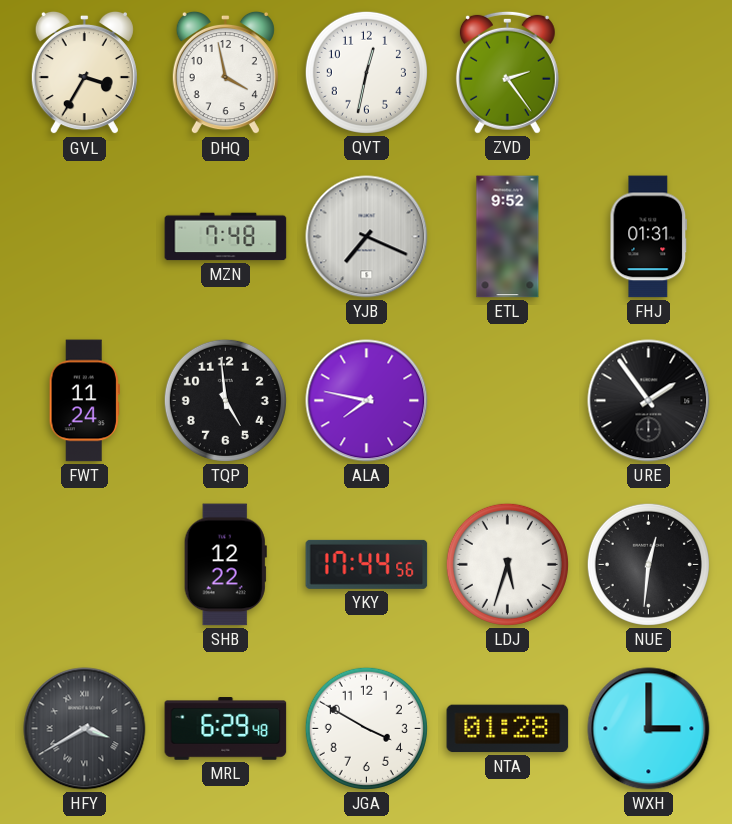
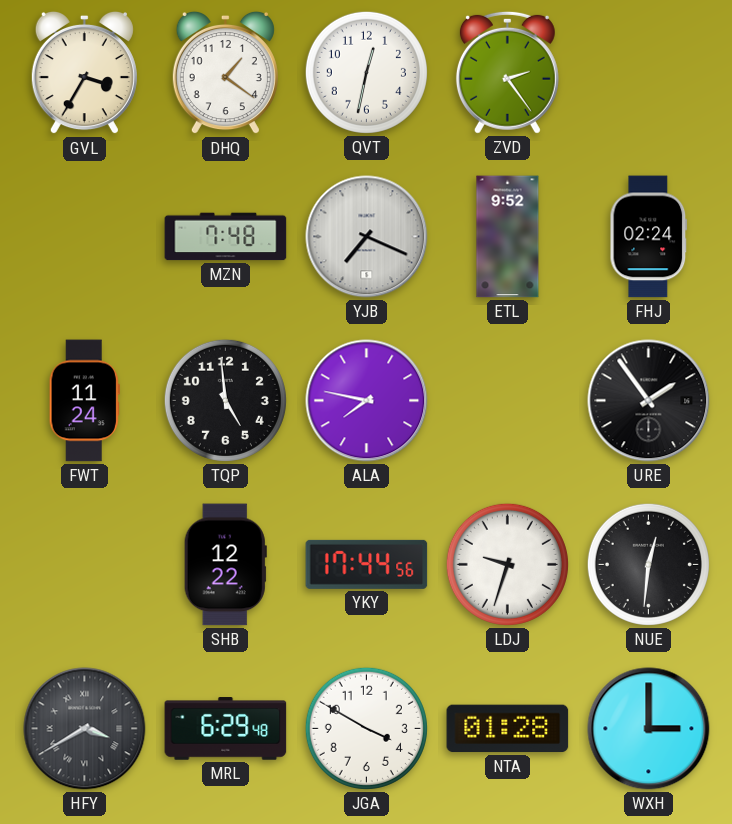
DHQ: 3:58 -> 1:21
FHJ: 01:31 -> 02:24
LDJ: 5:33 -> 9:33
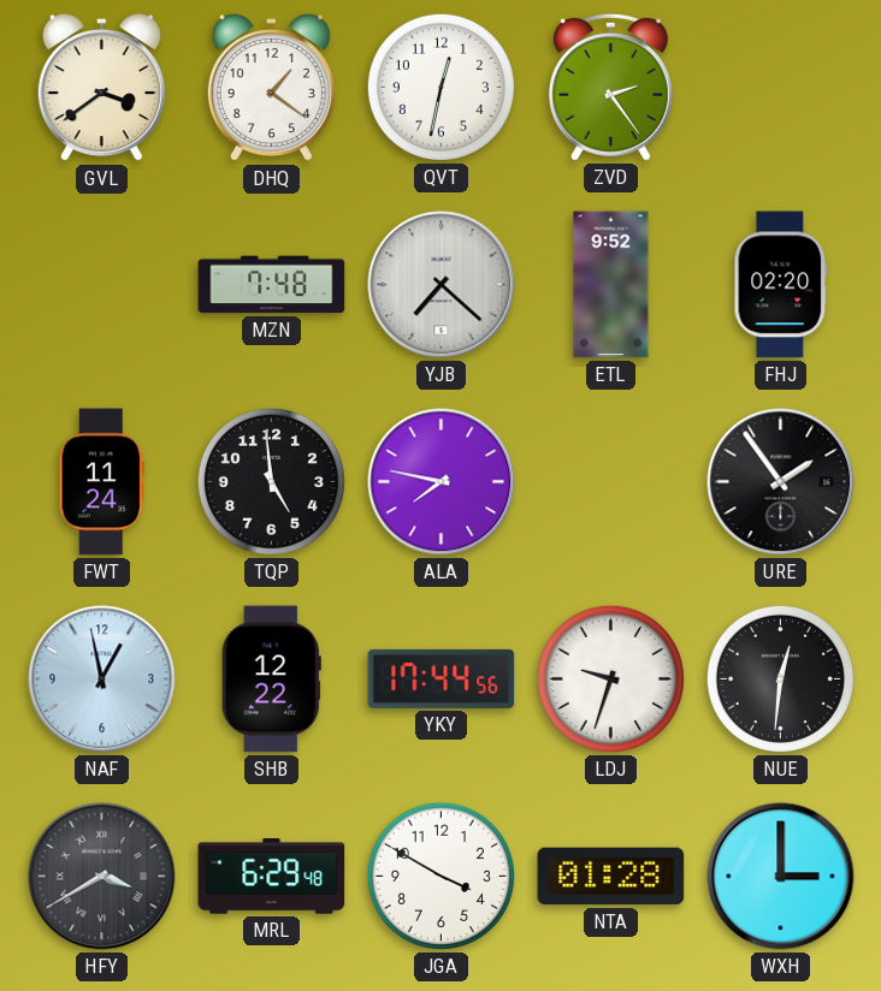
GVL: 3:35 -> 3:39
YJB: 7:19 -> 7:22
FHJ: 02:24 -> 02:20
NAF: none -> 12:58
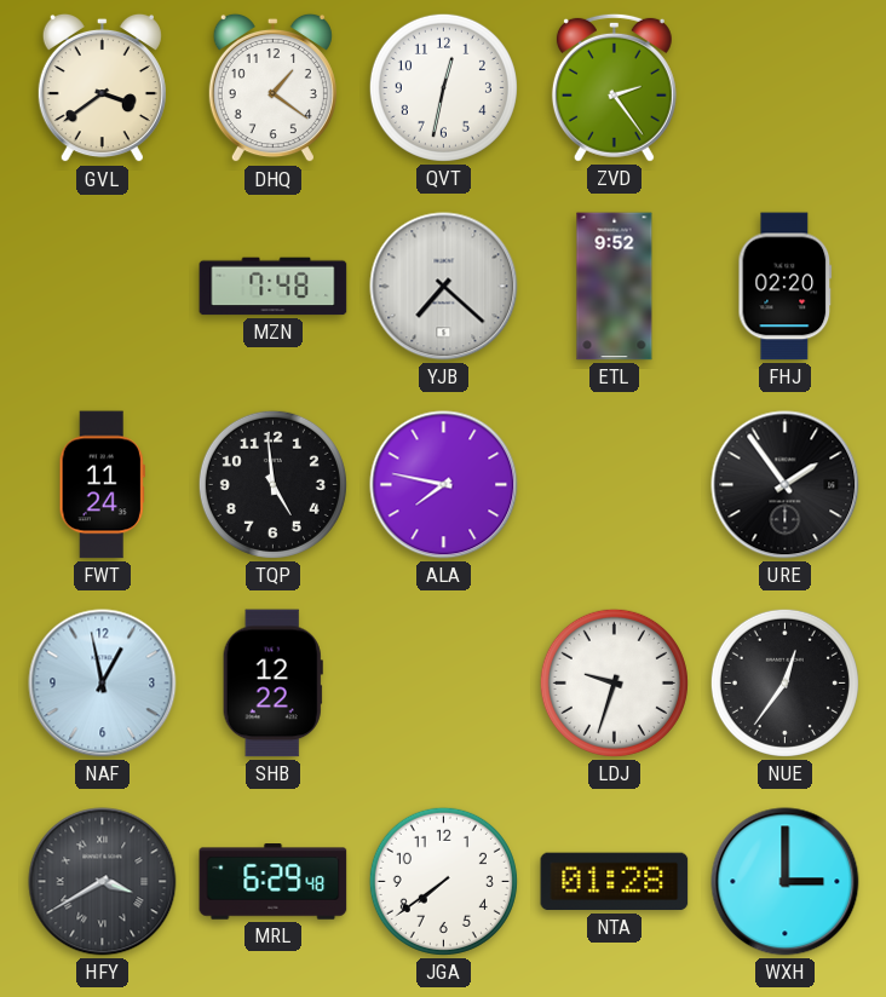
YKY: 17:44 -> none
NUE: 12:31 -> 12:36
JGA: 3:50 -> 7:39
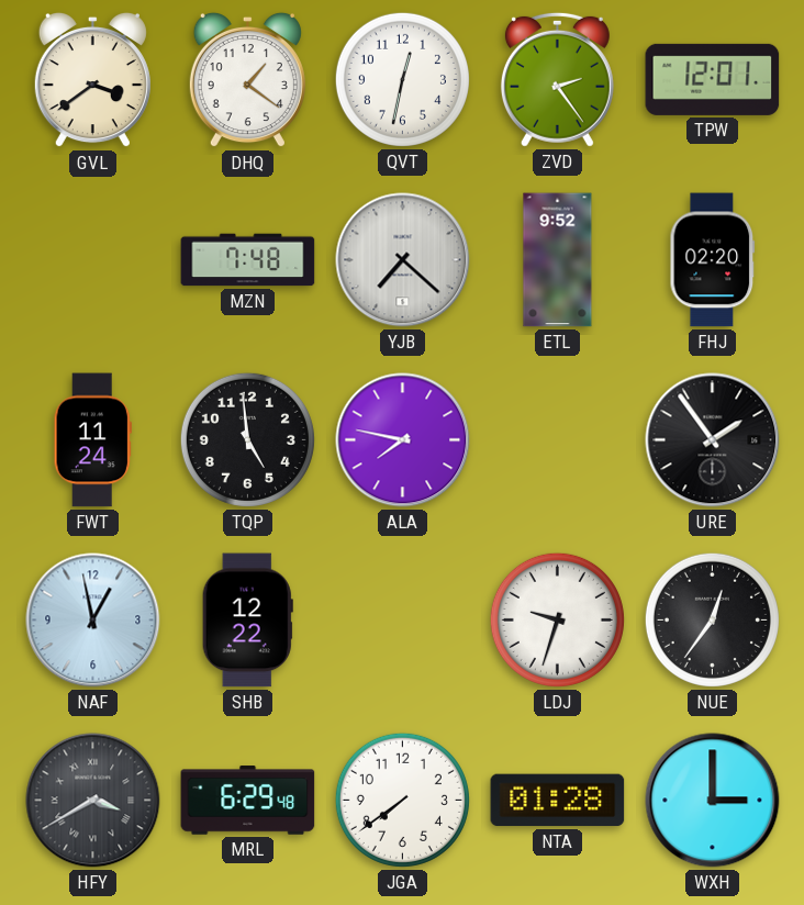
TPW: none -> 12:01
